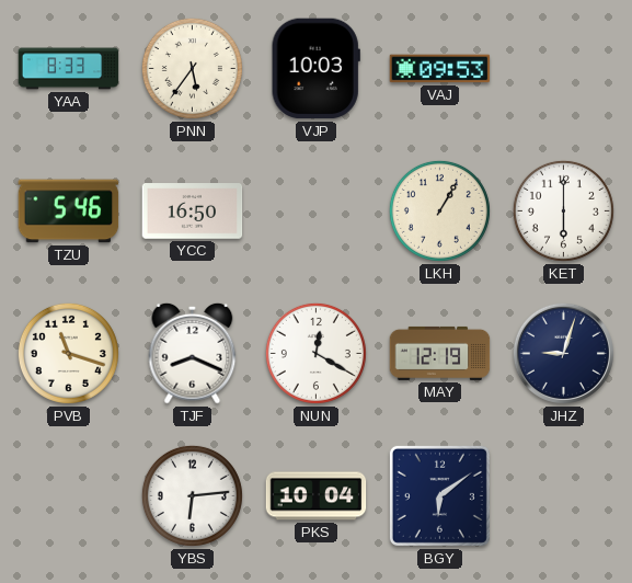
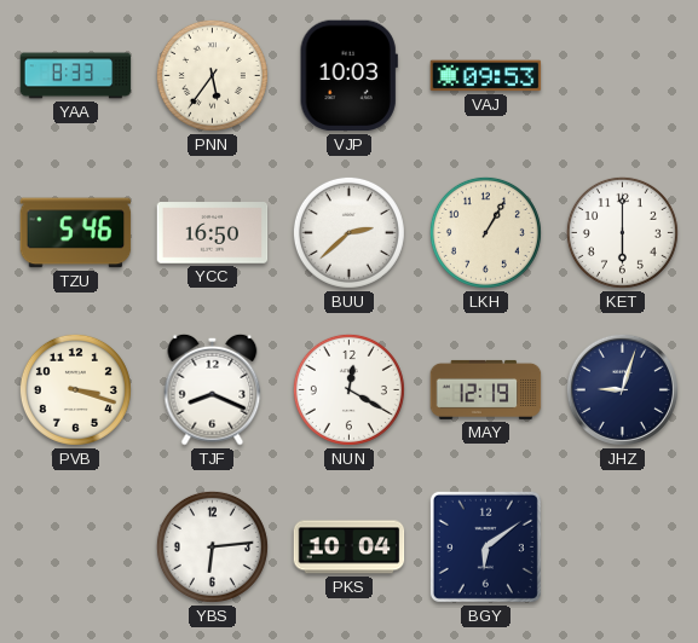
BUU: none -> 2:38
PVB: 11:18 -> 3:18
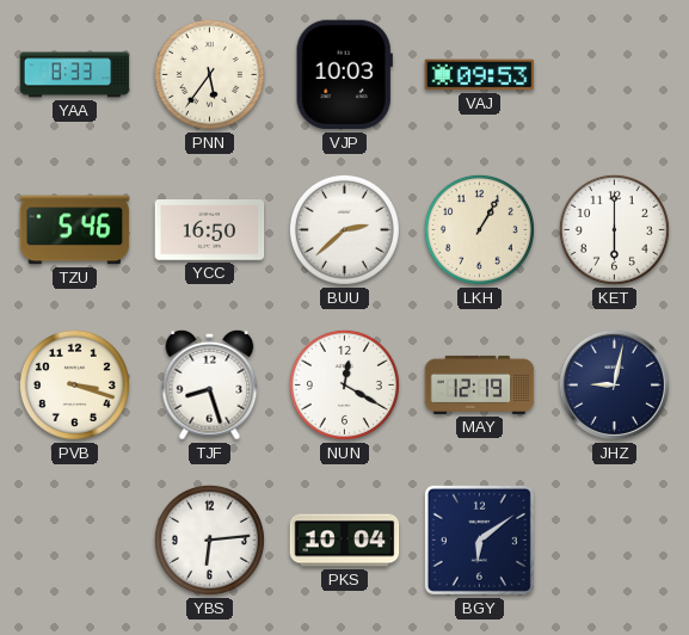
TJF: 8:19 -> 8:27
JHZ: 9:03 -> 9:02
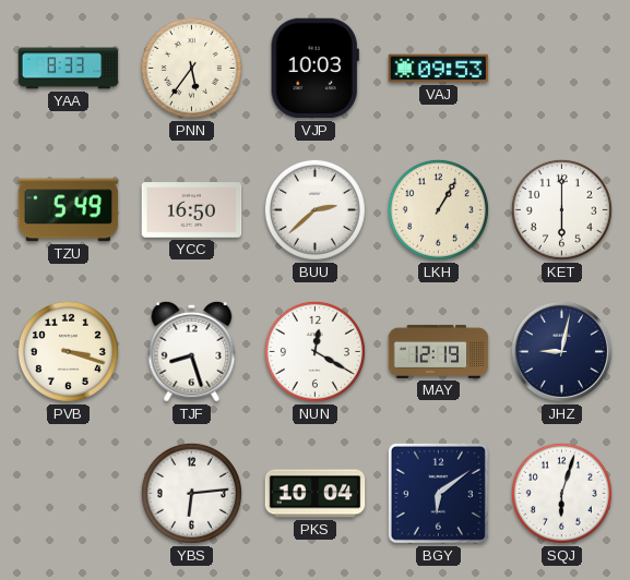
TZU: 5:46 -> 5:49
SQJ: none -> 6:03
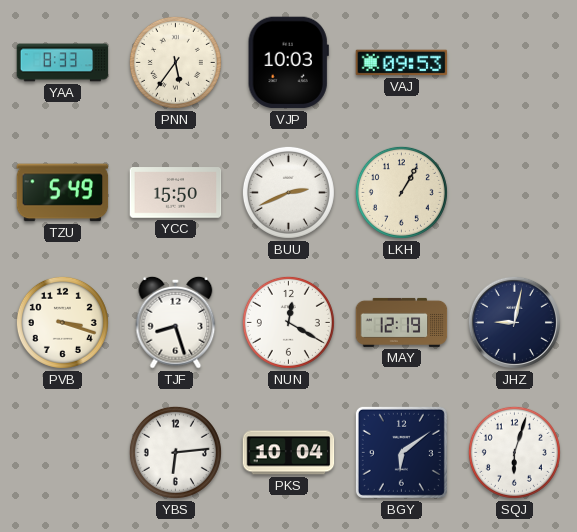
YCC: 16:50 -> 15:50
BUU: 2:38 -> 2:41
KET: 6:00 -> none
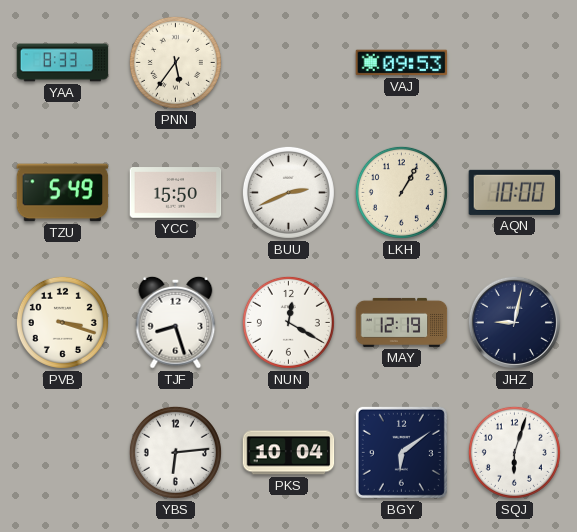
VJP: 10:03 -> none
AQN: none -> 10:00
